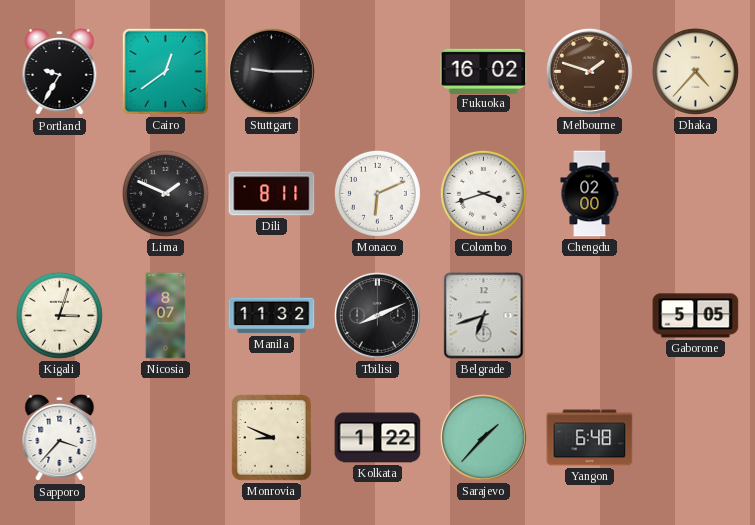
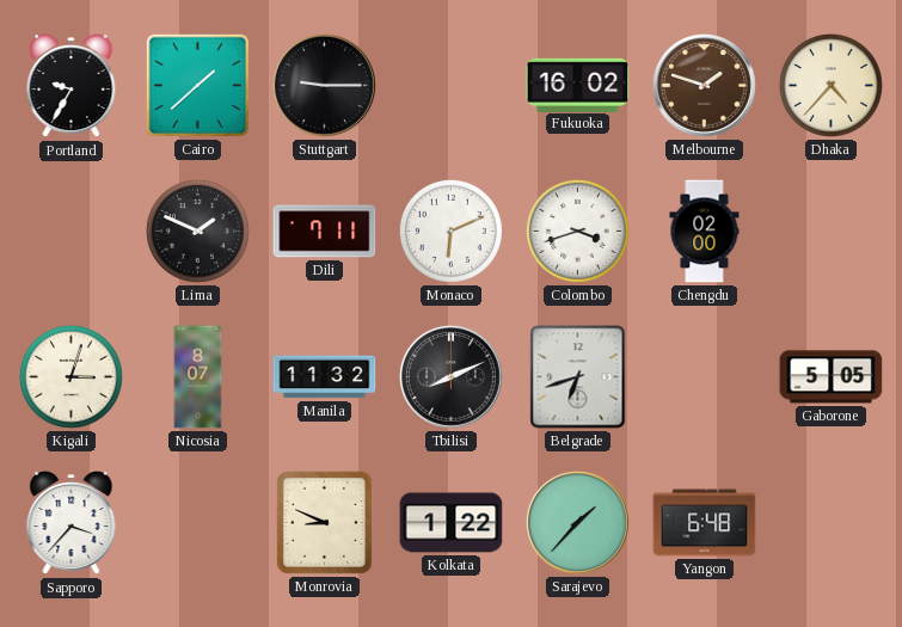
Cairo: 12:39 -> 1:38
Dili: 8:11 -> 7:11
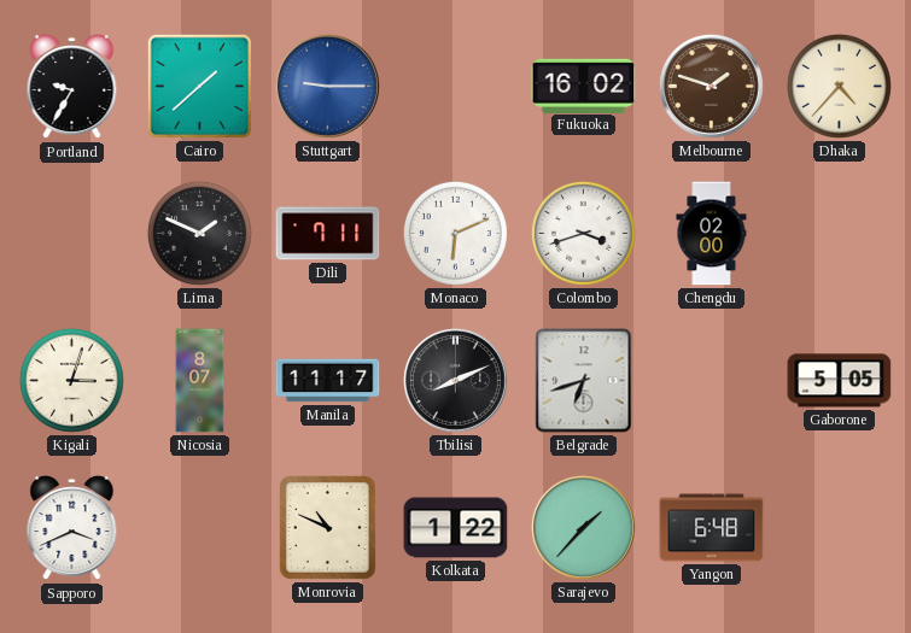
Stuttgart dial: black -> blue
Manila: 11:32 -> 11:17
Sapporo: 3:37 -> 3:41
Monrovia: 8:49 -> 10:49
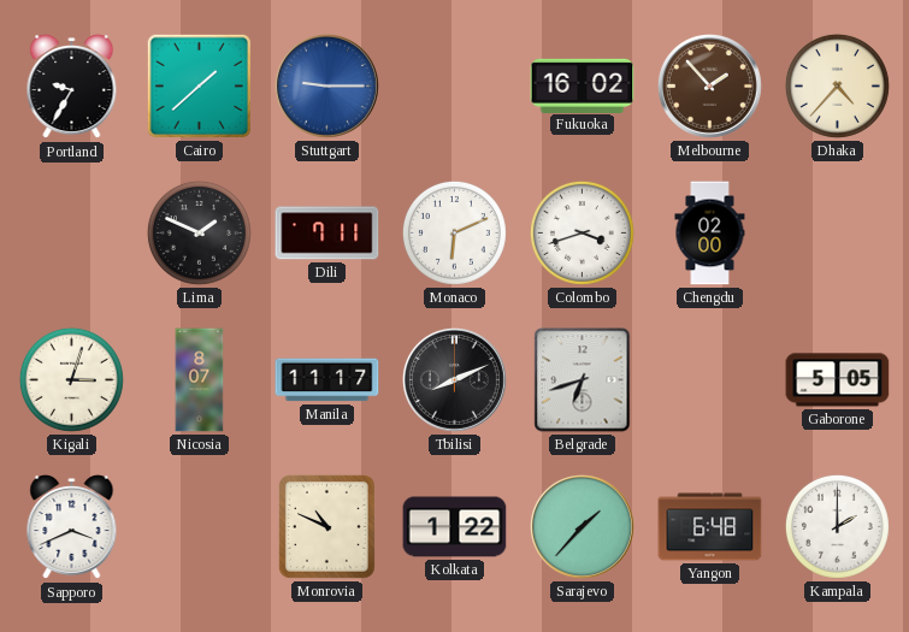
Melbourne: 1:48 -> 1:53
Kampala: none -> 2:00
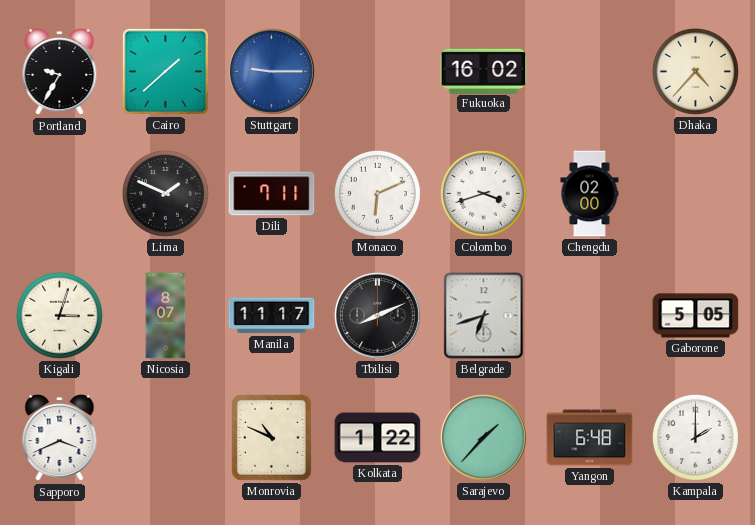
Melbourne: 1:53 -> none
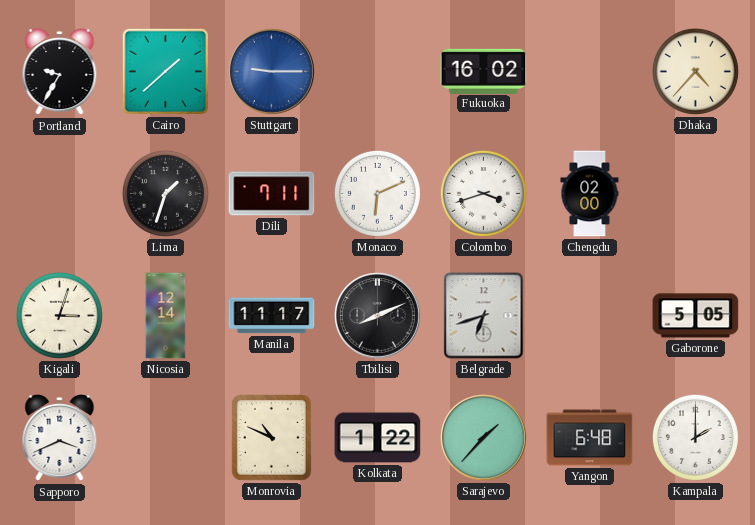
Lima: 1:49 -> 1:33
Nicosia: 8:07 -> 12:14
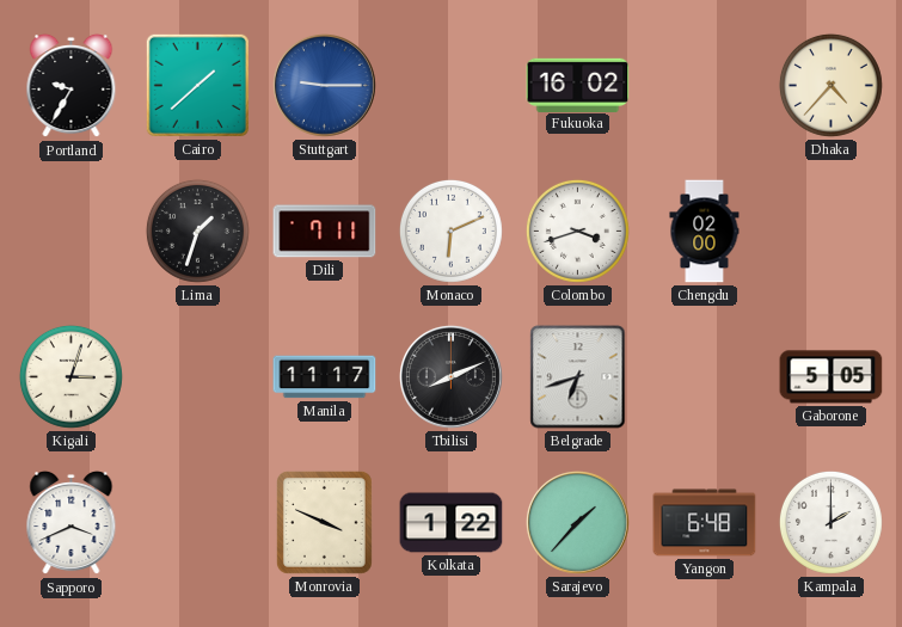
Nicosia: 12:14 -> none
Monrovia: 10:49 -> 3:49
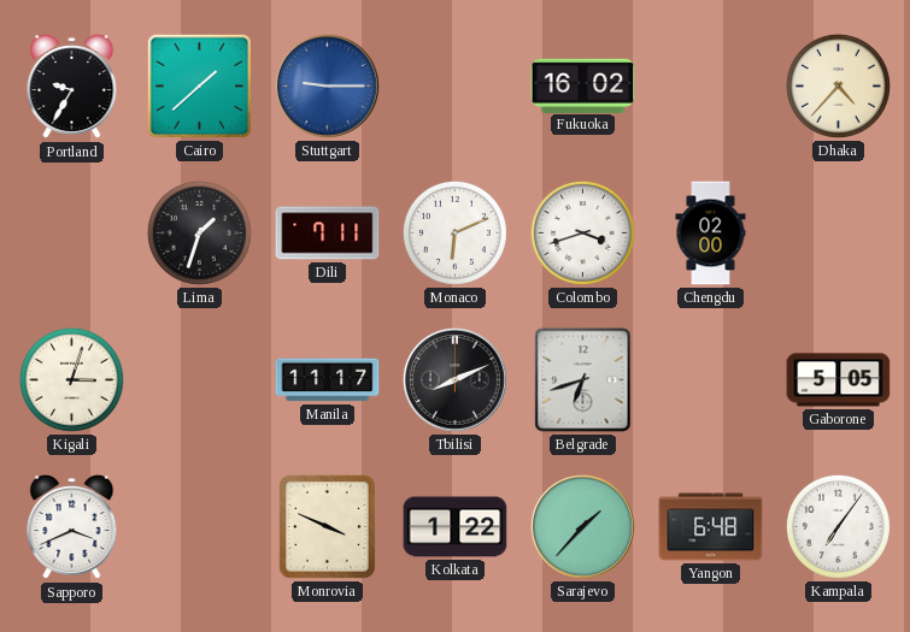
Kampala: 2:00 -> 7:06
